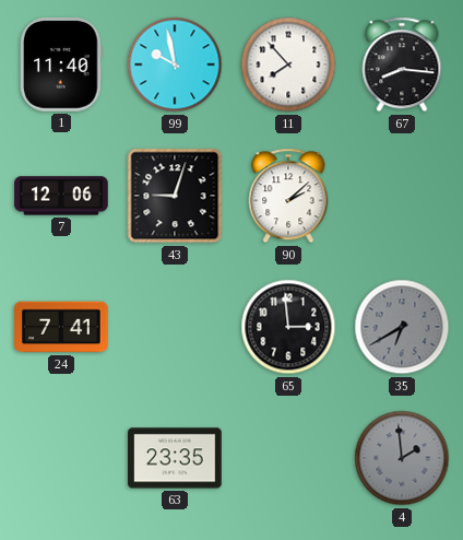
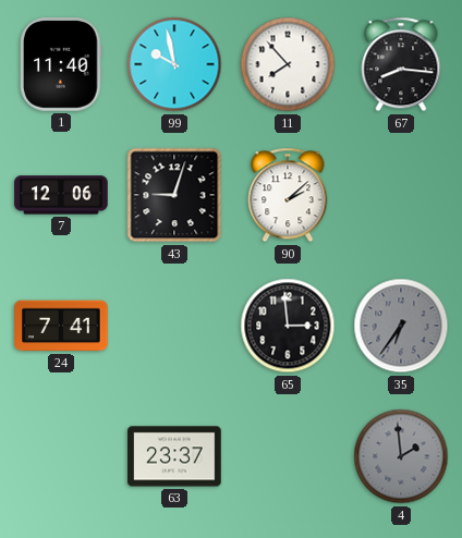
35: 6:40 -> 6:36
63: 23:35 -> 23:37
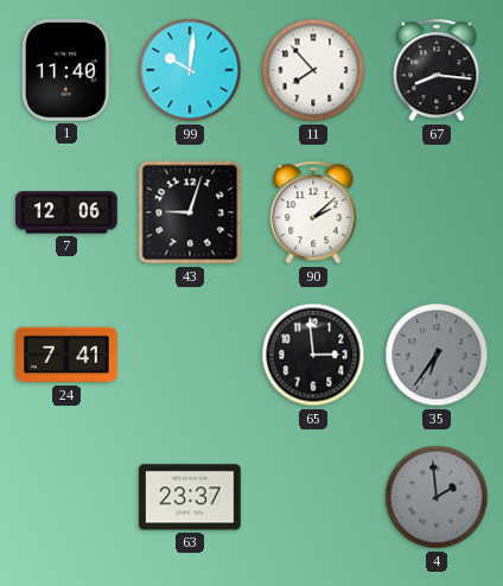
99: 9:58 -> 10:01
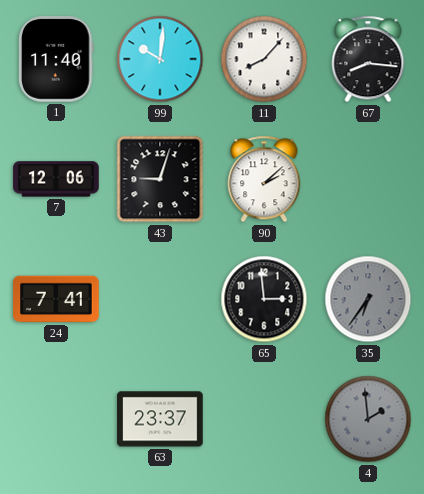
11: 7:53 -> 8:07
